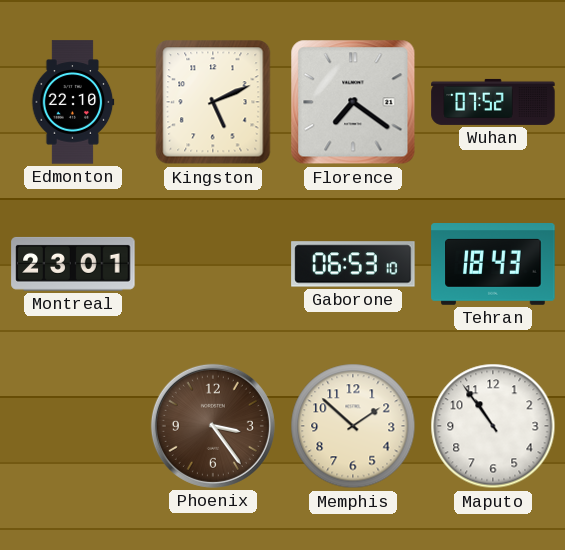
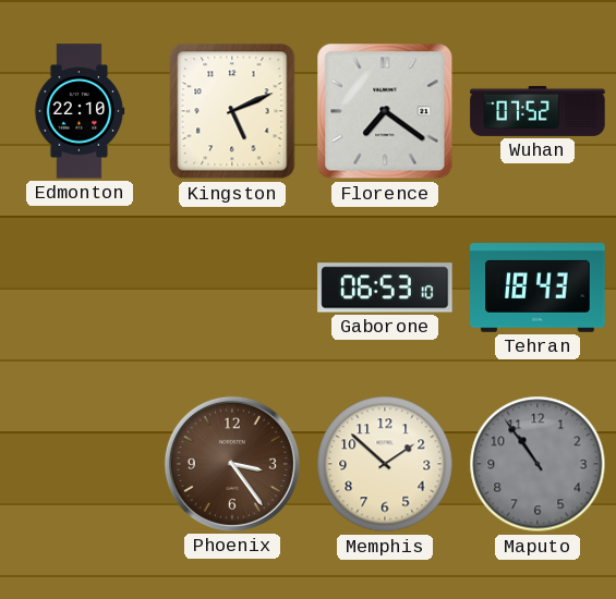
Montreal: 23:01 -> none
Maputo dial: white -> grey
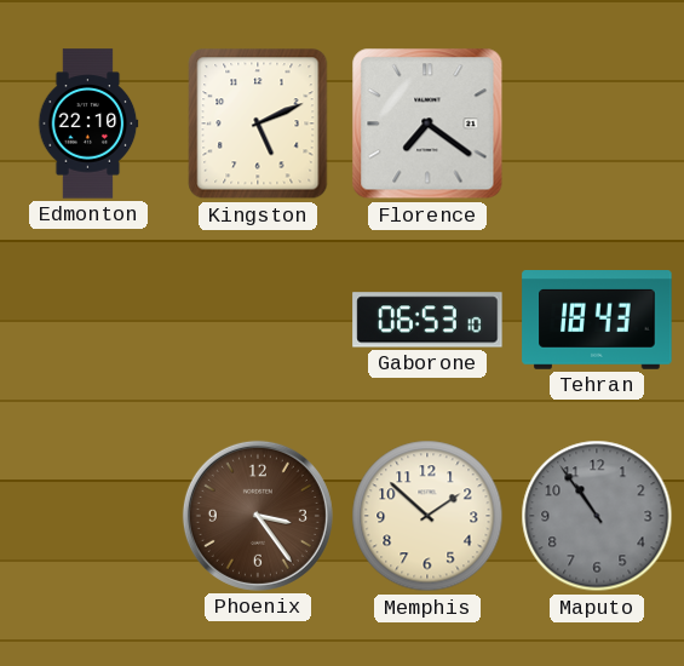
Wuhan: 07:52 -> none
